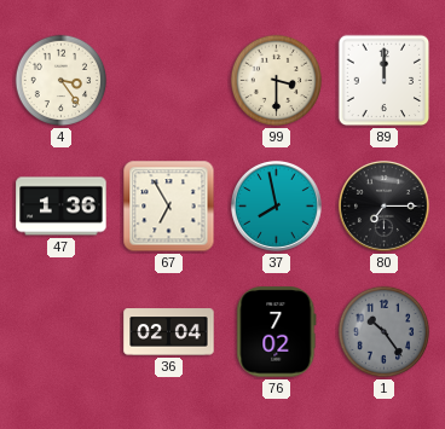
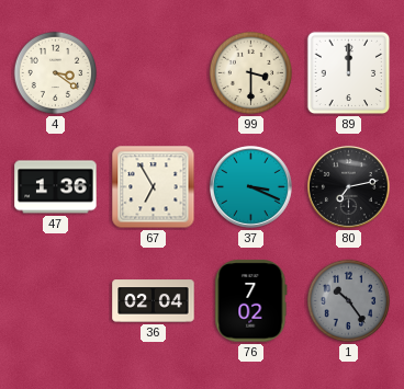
4: 3:24 -> 3:21
37: 7:58 -> 3:19
80: 7:15 -> 7:13
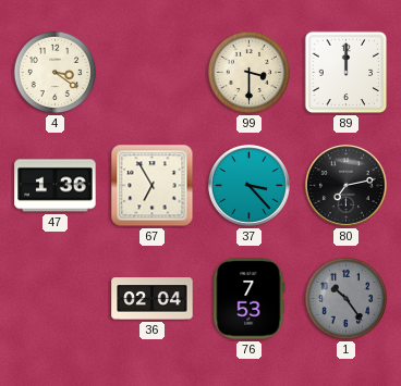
37: 3:19 -> 3:23
76: 7:02 -> 7:53
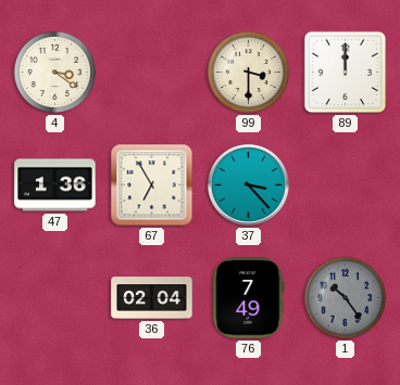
80: 7:13 -> none
76: 7:53 -> 7:49
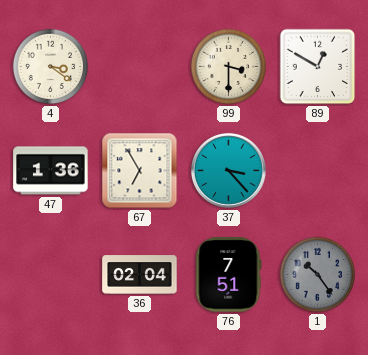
89: 12:00 -> 12:50
76: 7:49 -> 7:51
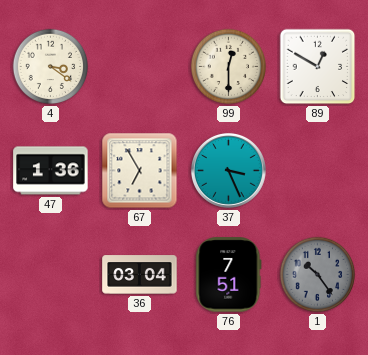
99: 3:30 -> 12:30
37: 3:23 -> 3:26
36: 02:04 -> 03:04
